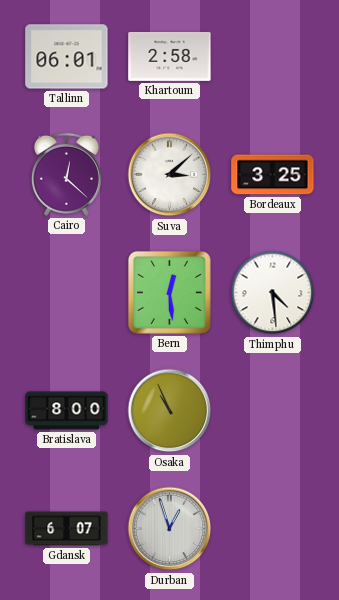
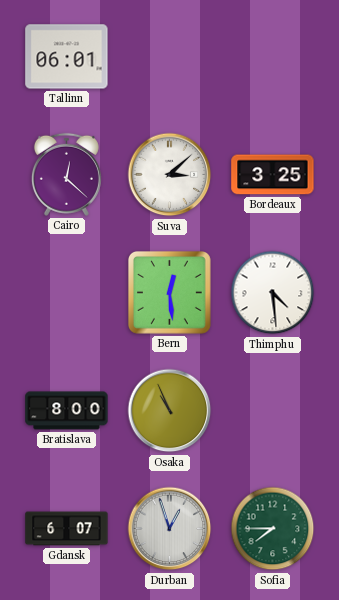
Khartoum: 2:58 -> none
Sofia: none -> 7:45
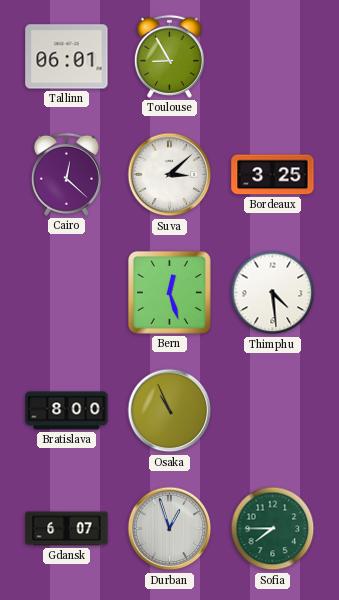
Toulouse: none -> 8:55
Bern: 12:29 -> 12:27
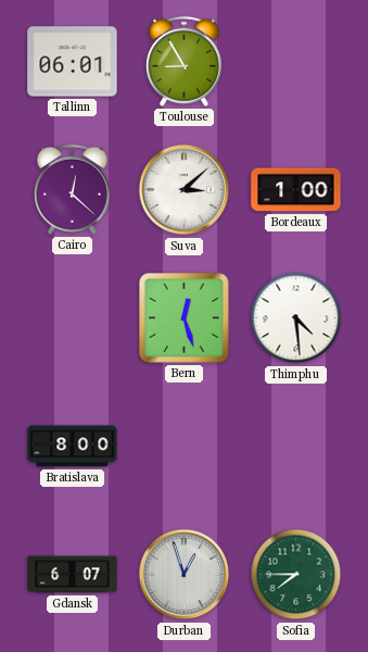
Bordeaux: 3:25 -> 1:00
Osaka: 10:56 -> none
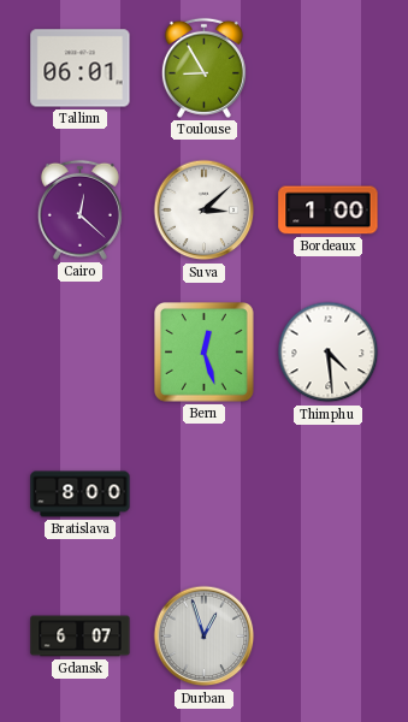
Sofia: 7:45 -> none
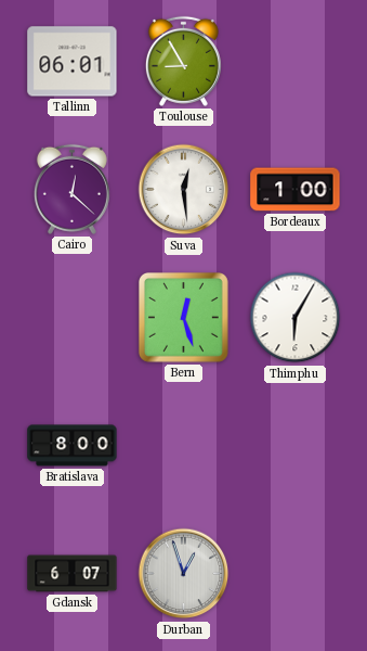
Suva: 3:08 -> 12:29
Thimphu: 4:29 -> 6:05
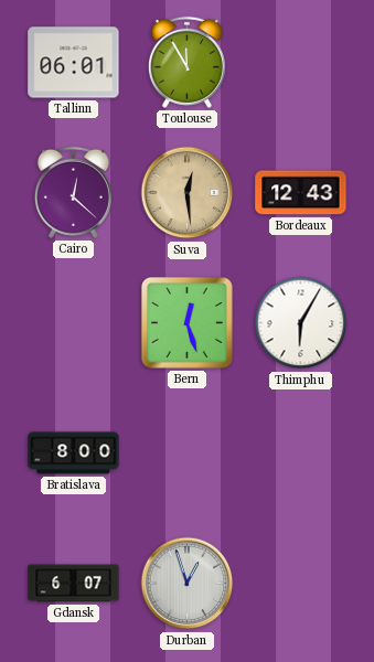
Toulouse: 8:55 -> 11:55
Suva dial: white -> champagne
Bordeaux: 1:00 -> 12:43
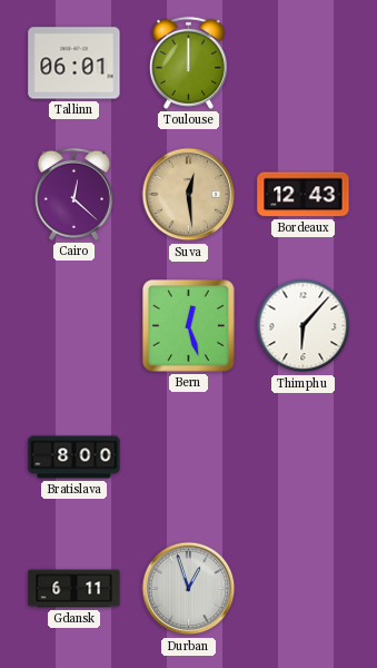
Toulouse: 11:55 -> 12:00
Thimphu: 6:05 -> 6:07
Gdansk: 6:07 -> 6:11
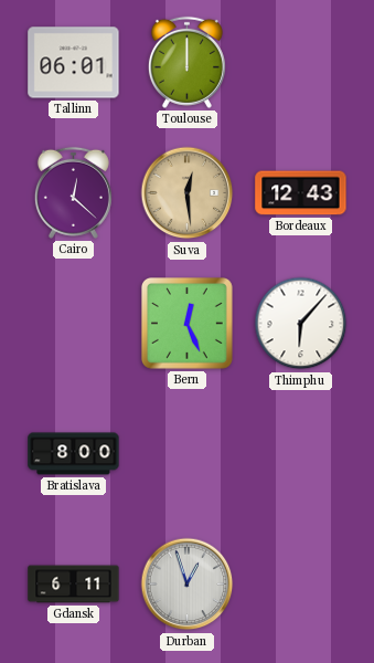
Bern: 12:27 -> 12:26
